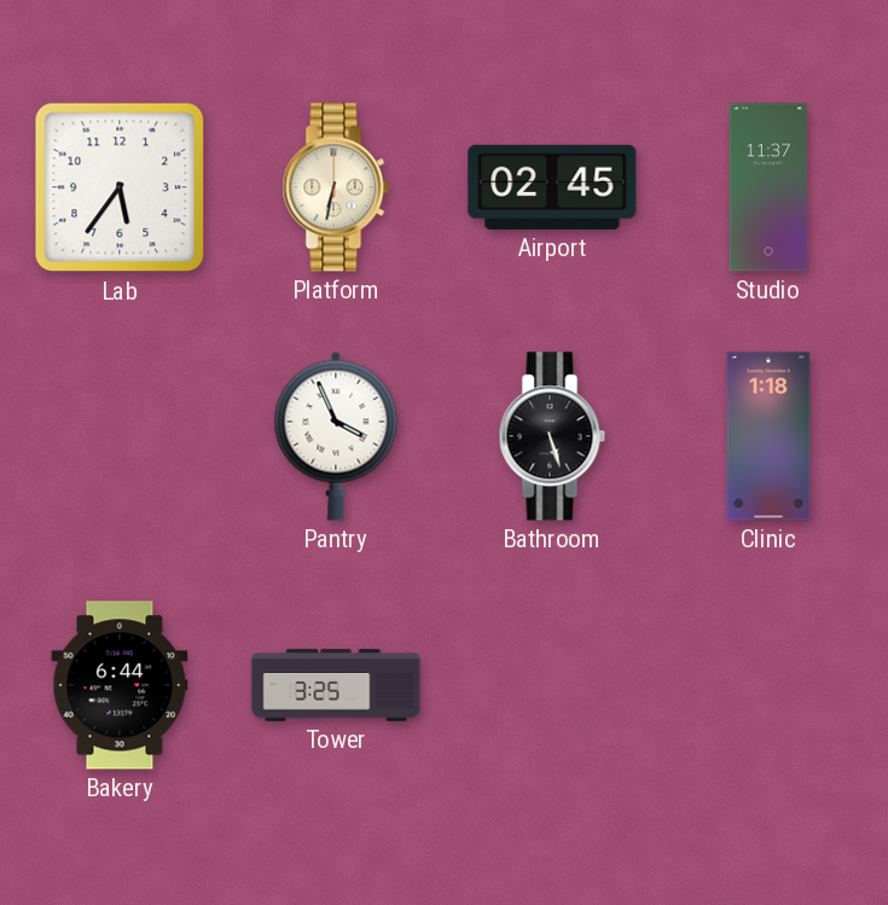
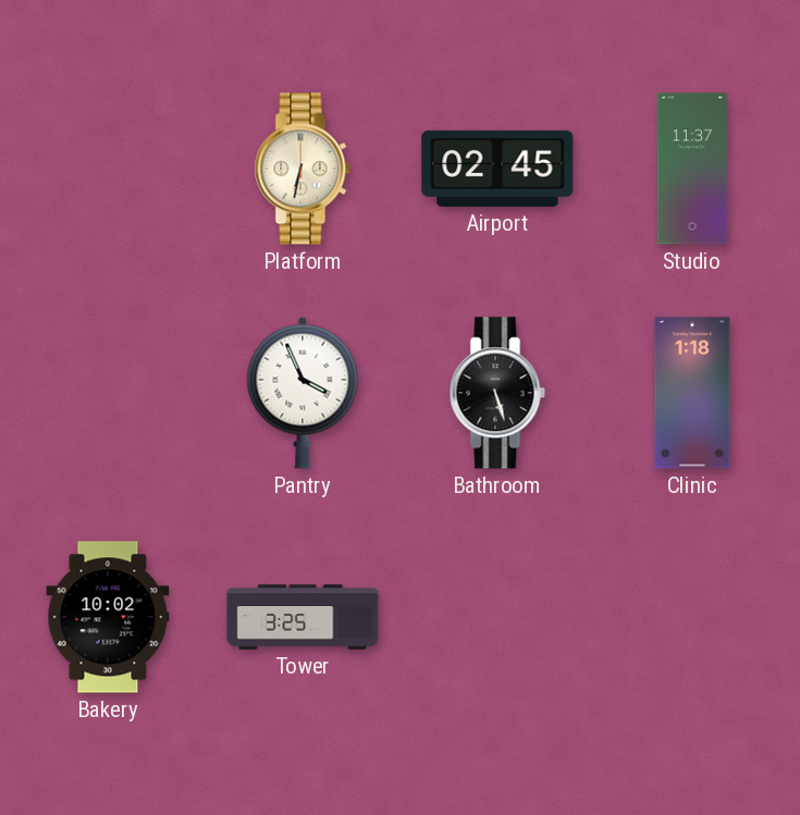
Lab: 5:36 -> none
Bakery: 6:44 -> 10:02
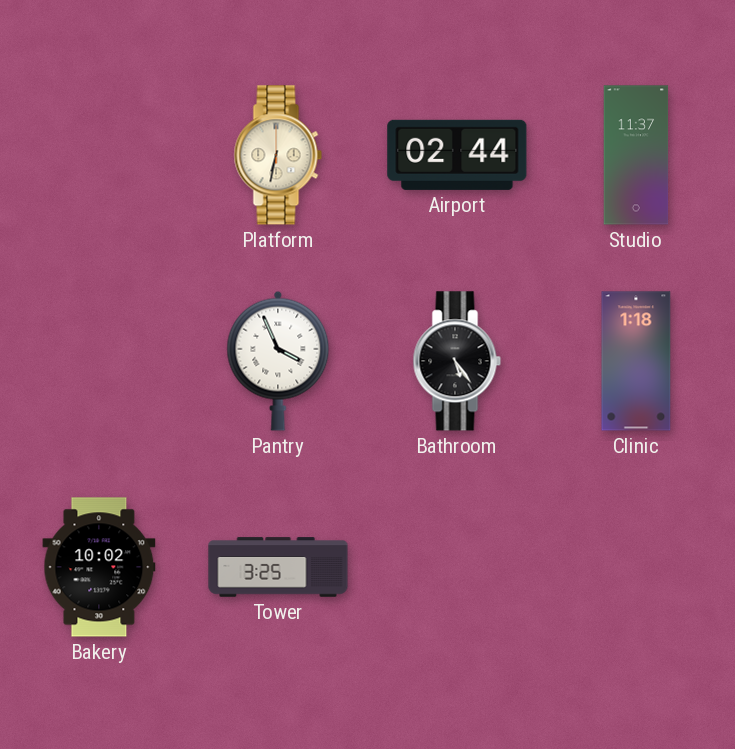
Airport: 02:45 -> 02:44
Bathroom: 5:27 -> 5:24
